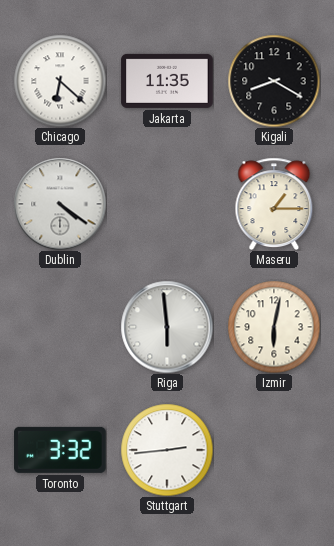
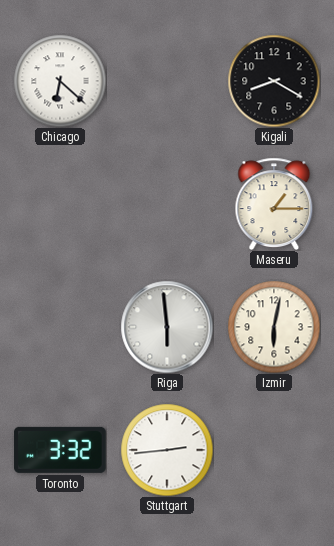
Jakarta: 11:35 -> none
Dublin: 4:21 -> none
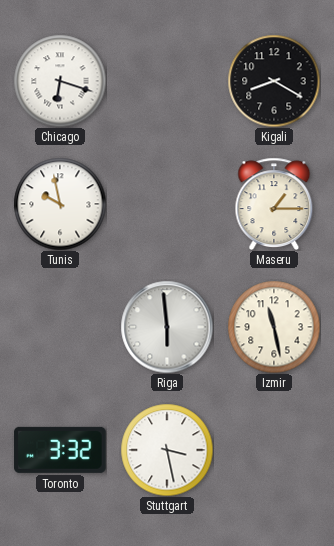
Chicago: 6:22 -> 6:18
Tunis: none -> 9:58
Izmir: 6:02 -> 11:28
Stuttgart: 2:44 -> 3:28
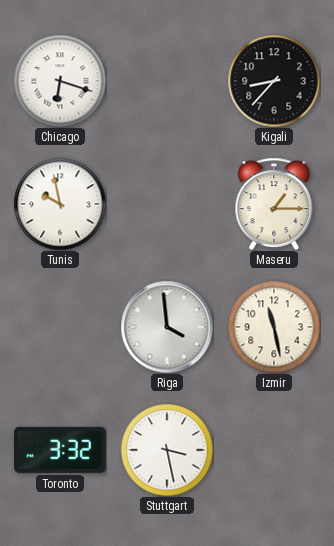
Kigali: 8:20 -> 8:37
Riga: 5:59 -> 3:59
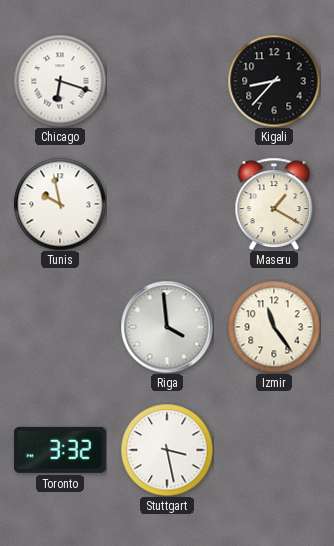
Maseru: 1:15 -> 1:20
Izmir: 11:28 -> 11:24
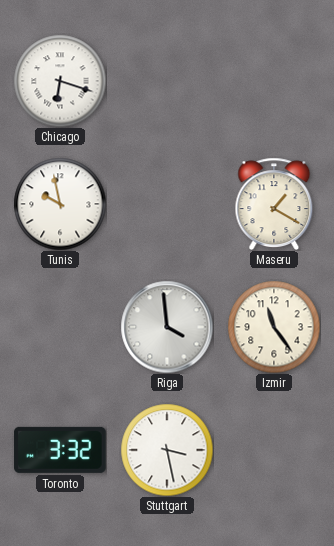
Kigali: 8:37 -> none
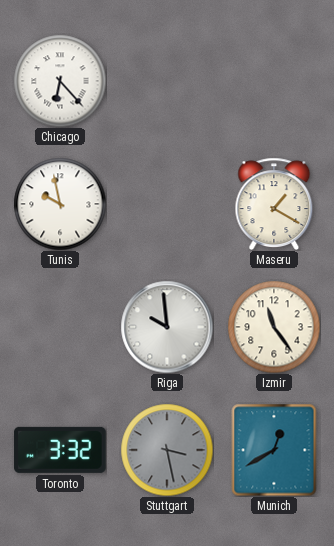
Chicago: 6:18 -> 6:23
Riga: 3:59 -> 9:59
Stuttgart dial: white -> grey
Munich: none -> 12:40
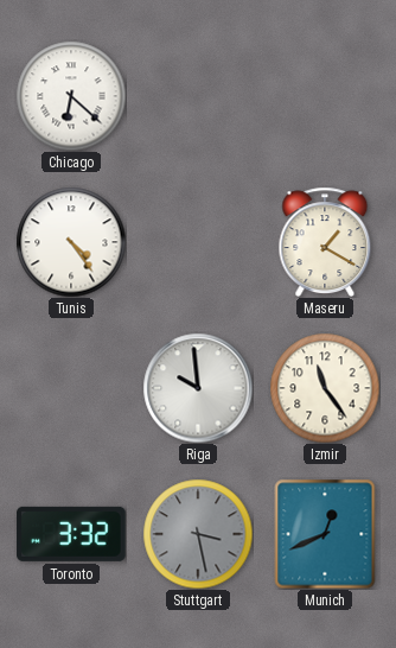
Chicago: 6:23 -> 6:22
Tunis: 9:58 -> 4:24
Munich: 12:40 -> 12:41
